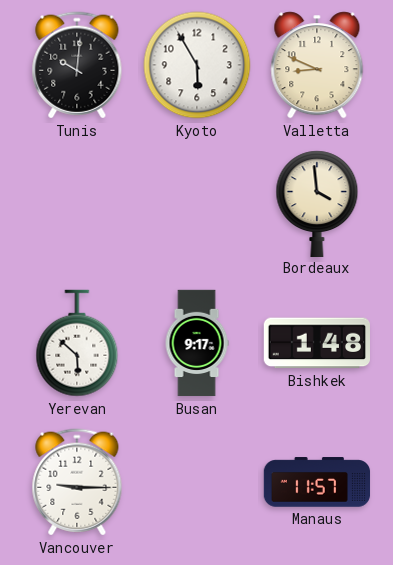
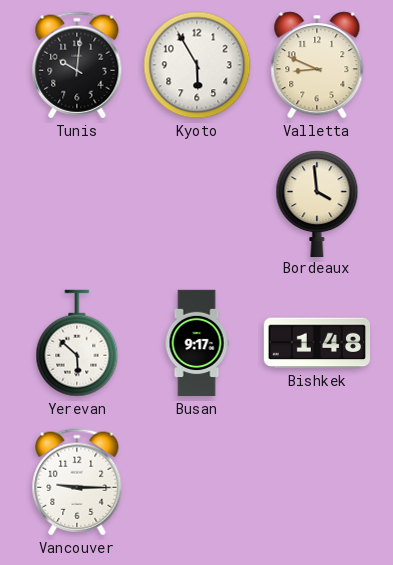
Manaus: 11:57 -> none
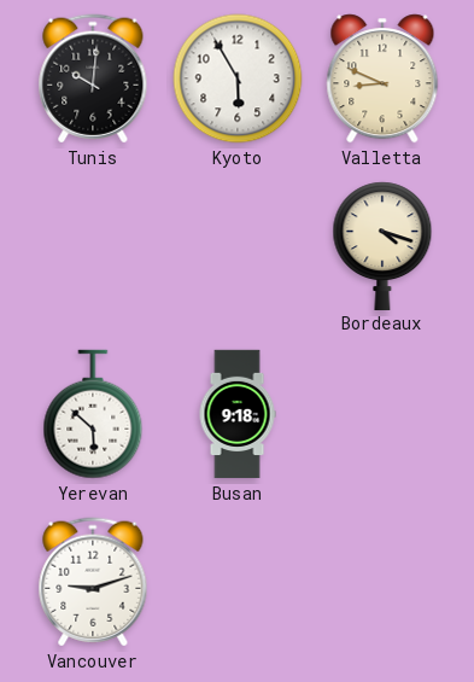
Bordeaux: 3:59 -> 4:18
Busan: 9:17 -> 9:18
Bishkek: 1:48 -> none
Vancouver: 9:15 -> 9:12
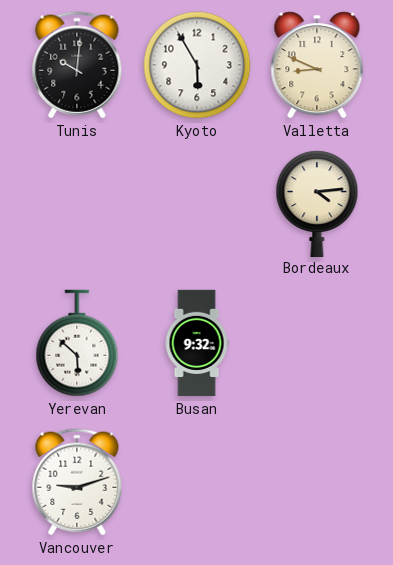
Bordeaux: 4:18 -> 4:14
Busan: 9:18 -> 9:32
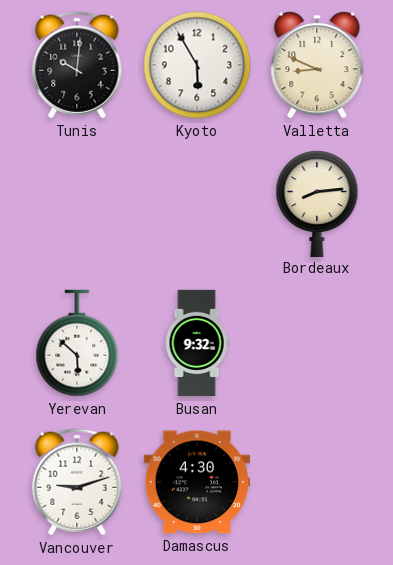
Bordeaux: 4:14 -> 8:14
Damascus: none -> 4:30
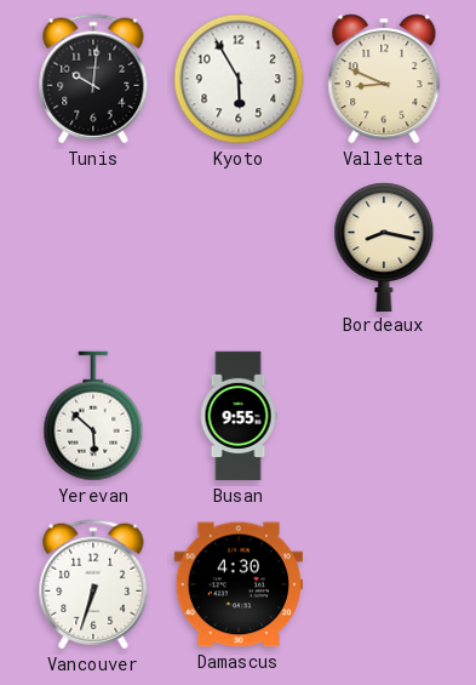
Bordeaux: 8:14 -> 8:17
Busan: 9:32 -> 9:55
Vancouver: 9:12 -> 6:33
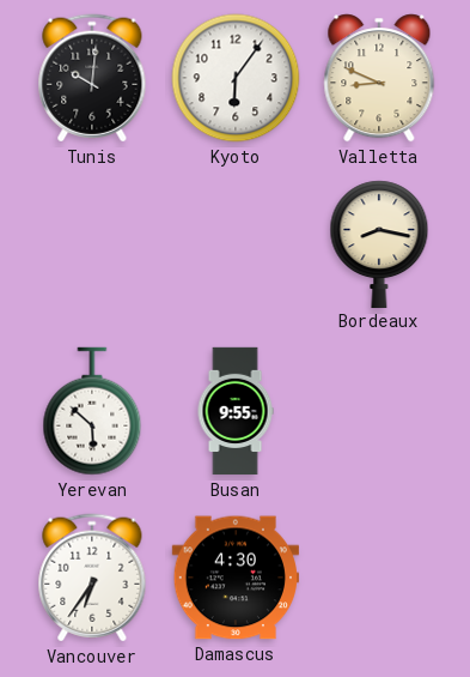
Kyoto: 5:55 -> 6:06
Vancouver: 6:33 -> 6:36
